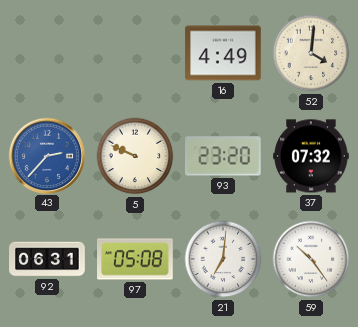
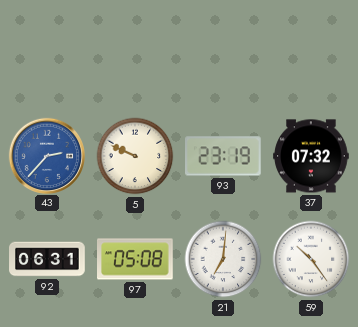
16: 4:49 -> none
52: 4:01 -> none
93: 23:20 -> 23:19
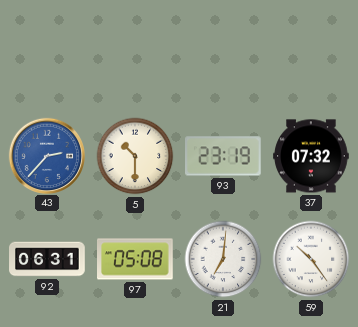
5: 9:49 -> 10:30
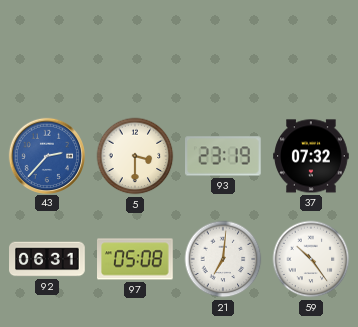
5: 10:30 -> 3:30
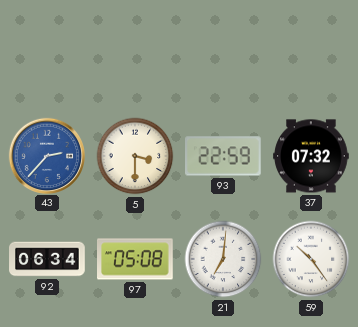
93: 23:19 -> 22:59
92: 06:31 -> 06:34
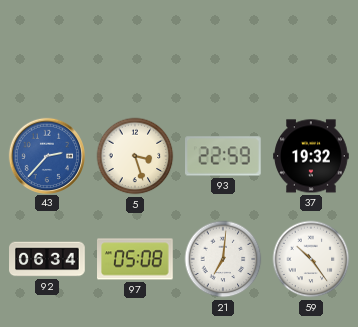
5: 3:30 -> 3:27
37: 07:32 -> 19:32
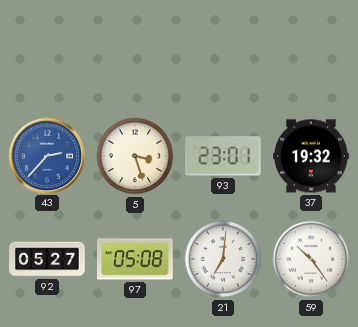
93: 22:59 -> 23:01
92: 06:34 -> 05:27
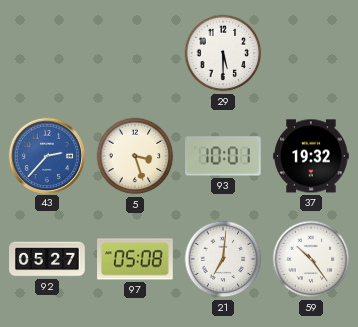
29: none -> 5:30
93: 23:01 -> 10:01
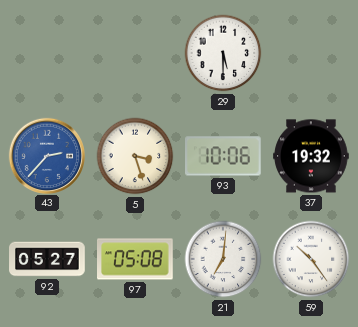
93: 10:01 -> 10:06
